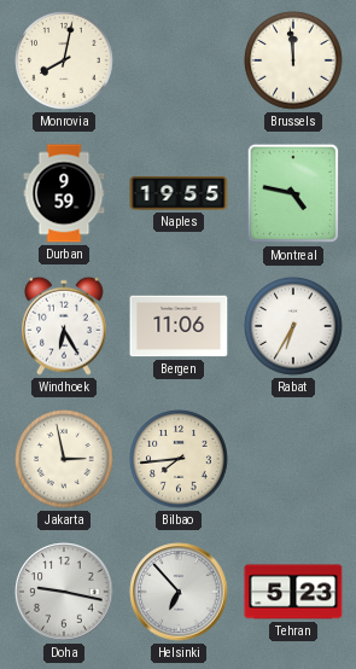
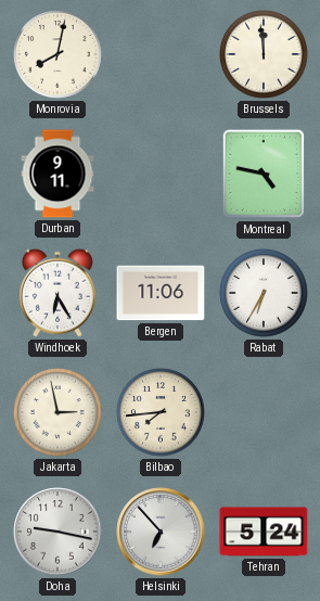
Durban: 9:59 -> 9:11
Naples: 19:55 -> none
Tehran: 5:23 -> 5:24
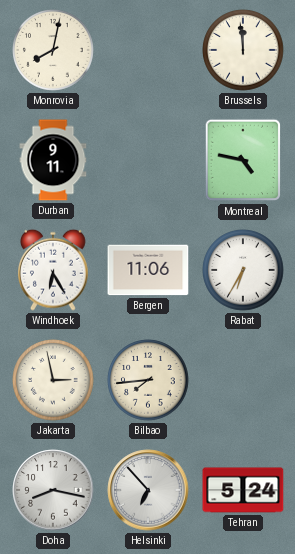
Doha: 9:17 -> 8:17
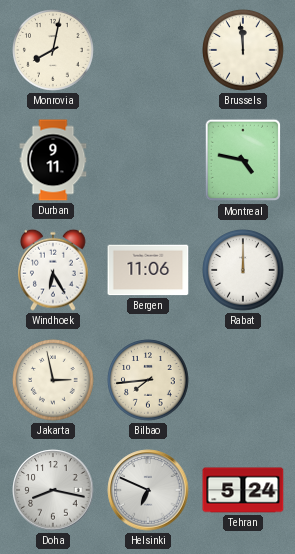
Rabat: 6:35 -> 12:00
Helsinki: 6:53 -> 6:49
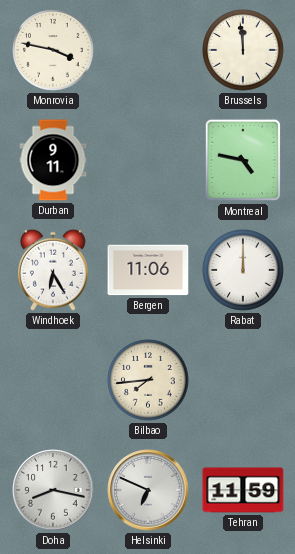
Monrovia: 8:02 -> 3:47
Jakarta: 2:58 -> none
Tehran: 5:24 -> 11:59
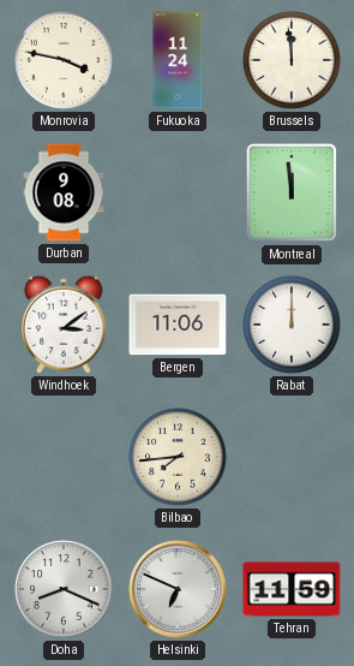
Fukuoka: none -> 11:24
Durban: 9:11 -> 9:08
Montreal: 4:47 -> 11:59
Windhoek: 6:25 -> 3:09
Doha: 8:17 -> 8:19
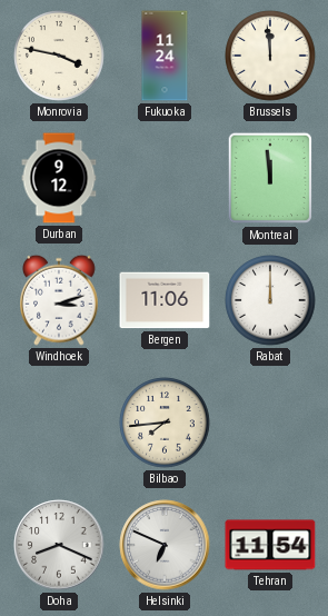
Durban: 9:08 -> 9:12
Windhoek: 3:09 -> 3:12
Tehran: 11:59 -> 11:54
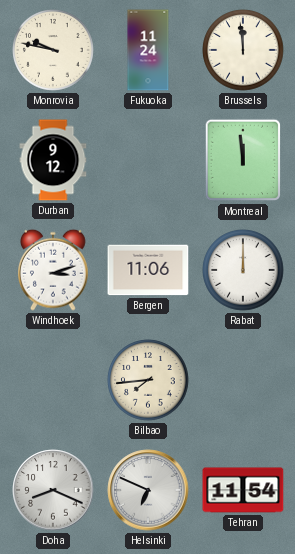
Monrovia: 3:47 -> 9:47
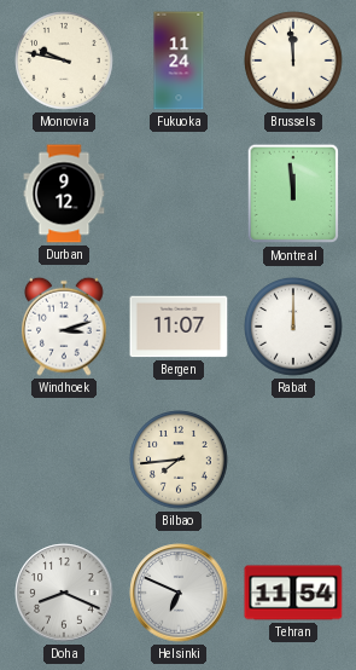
Bergen: 11:06 -> 11:07
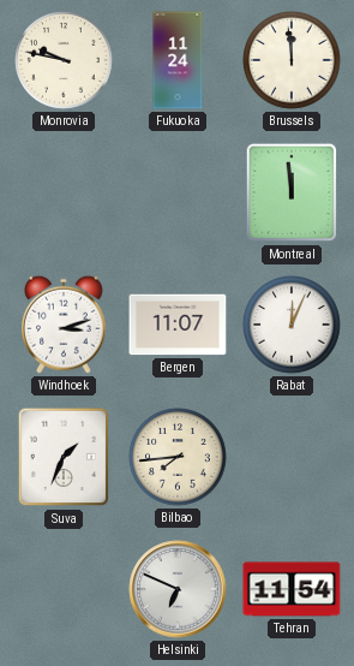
Durban: 9:12 -> none
Rabat: 12:00 -> 12:04
Suva: none -> 1:34
Doha: 8:19 -> none
